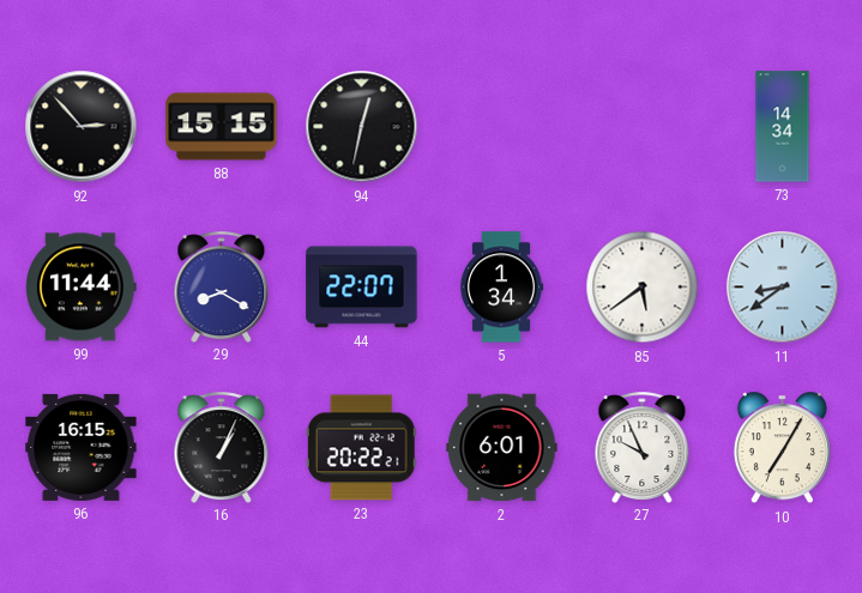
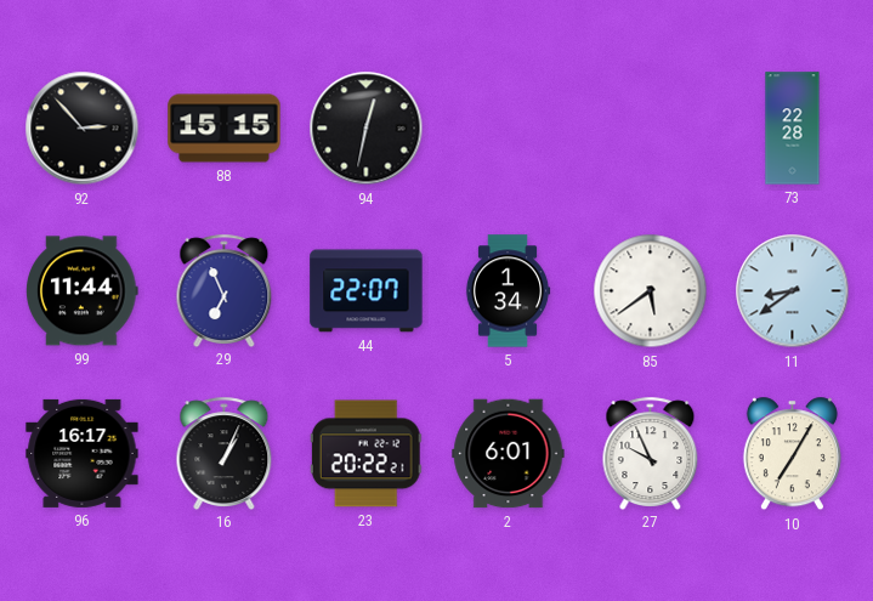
73: 14:34 -> 22:28
29: 8:20 -> 6:56
96: 16:15 -> 16:17
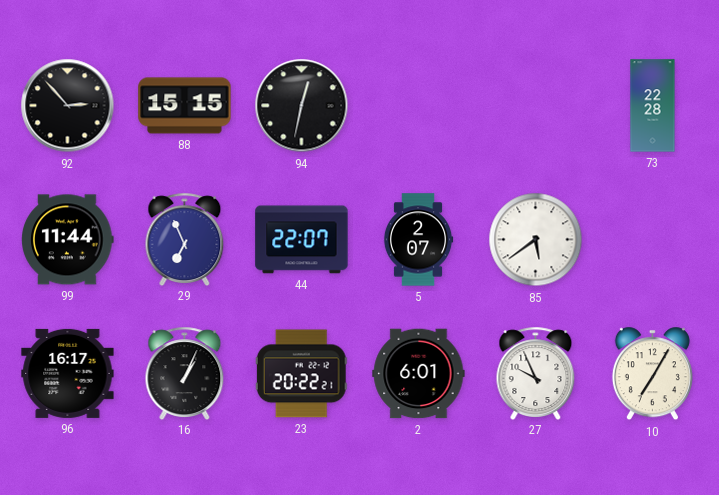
5: 1:34 -> 2:07
11: 8:39 -> none
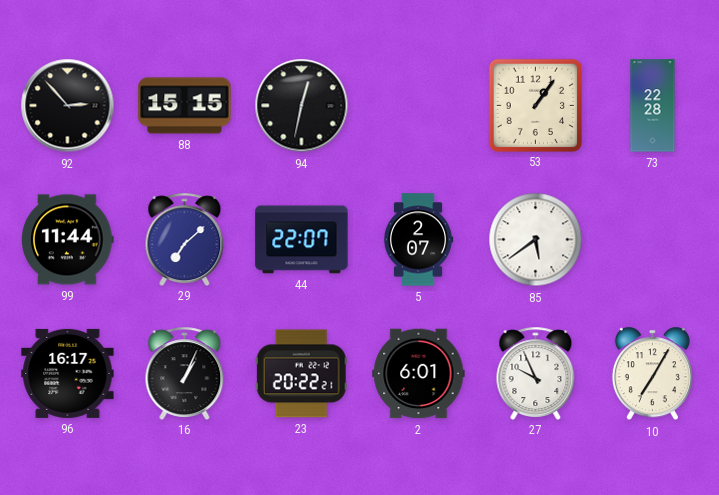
53: none -> 1:06
29: 6:56 -> 7:08
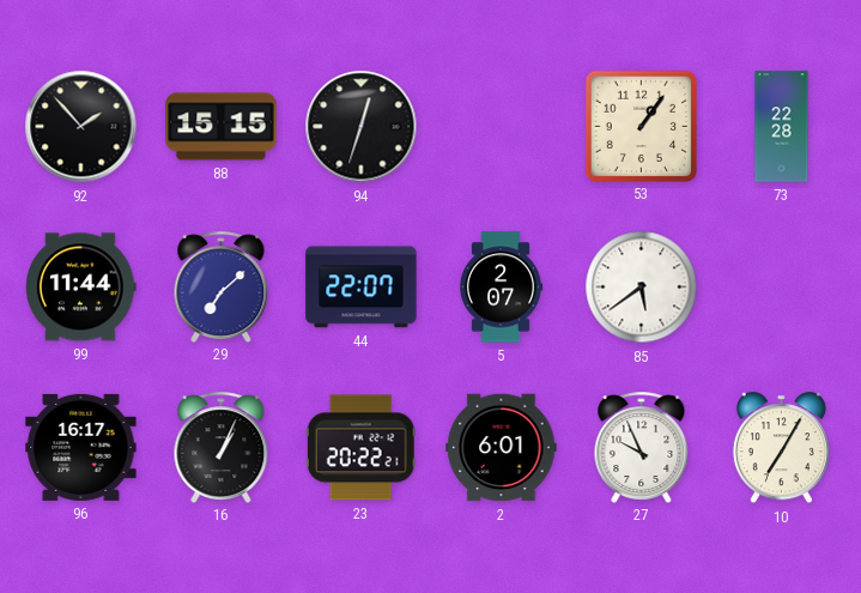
92: 2:53 -> 1:53
94: 12:32 -> 12:33
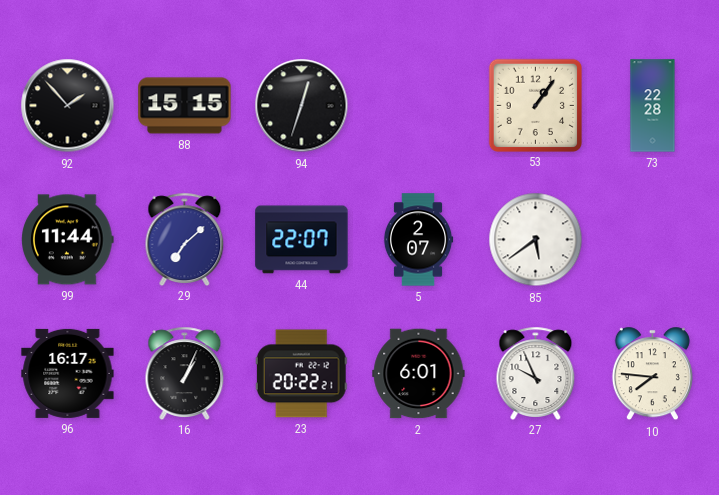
10: 7:05 -> 7:46
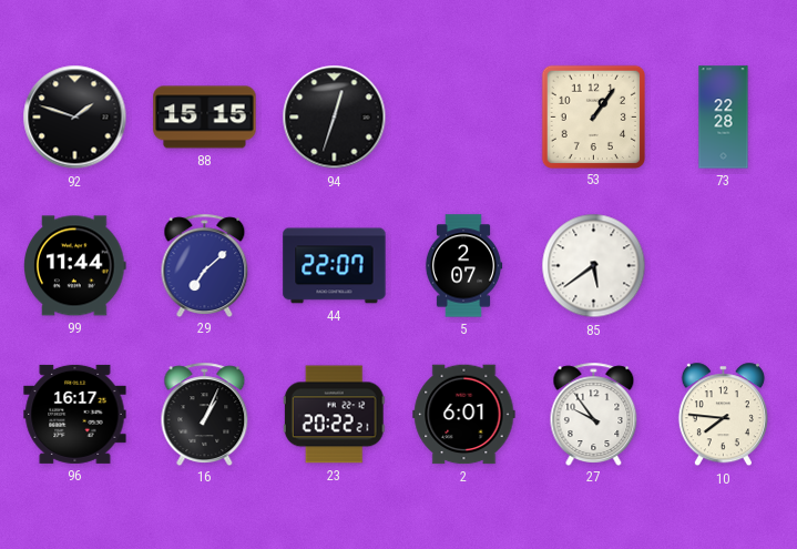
92: 1:53 -> 1:48
27: 9:56 -> 9:54
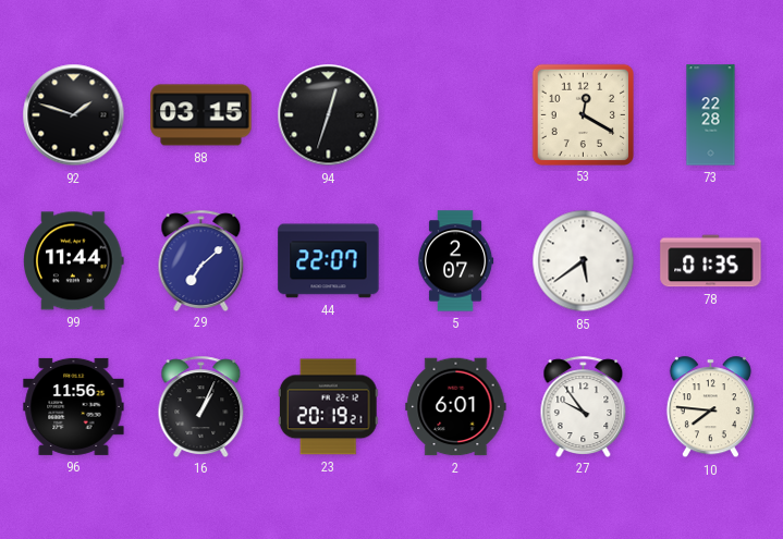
88: 15:15 -> 03:15
53: 1:06 -> 12:20
78: none -> 01:35
96: 16:17 -> 11:56
23: 20:22 -> 20:19
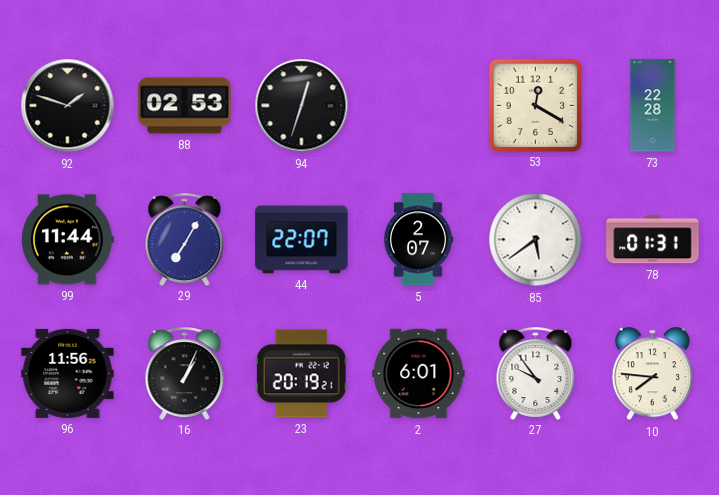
88: 03:15 -> 02:53
29: 7:08 -> 7:05
78: 01:35 -> 01:31
